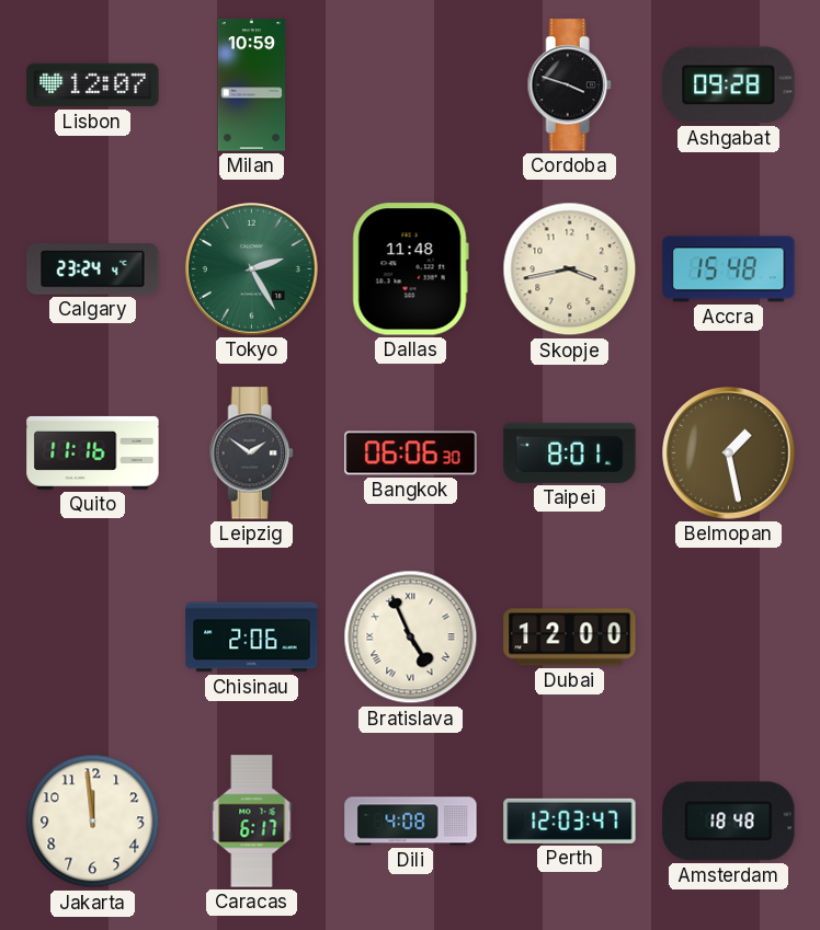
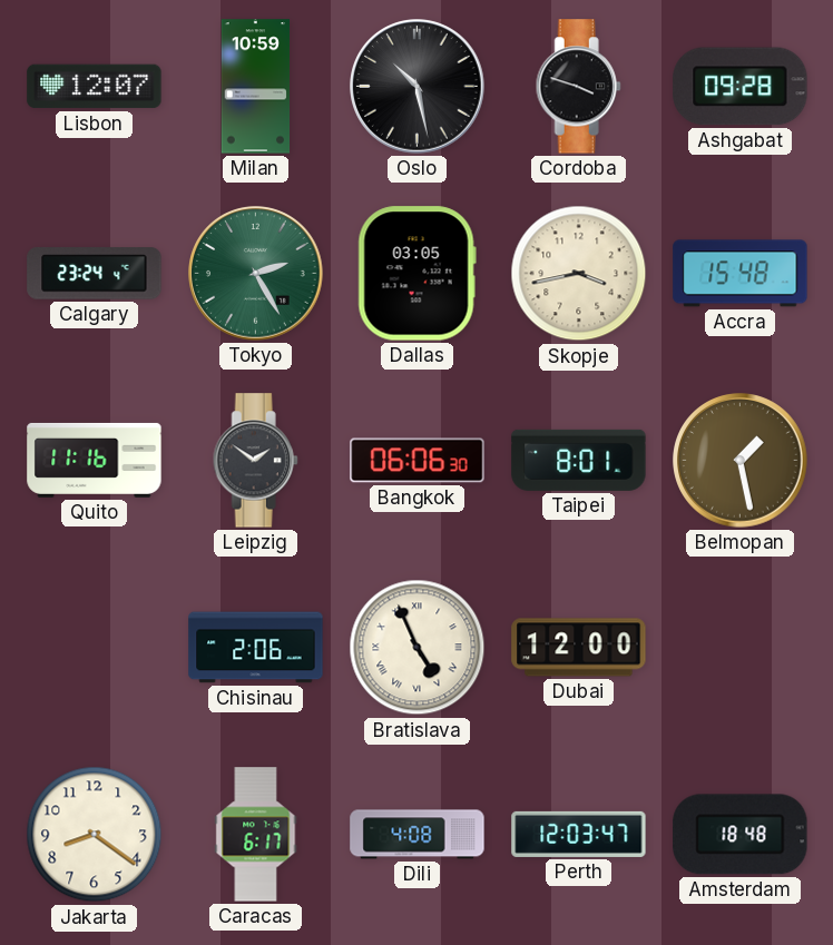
Oslo: none -> 10:28
Dallas: 11:48 -> 03:05
Jakarta: 11:59 -> 8:21
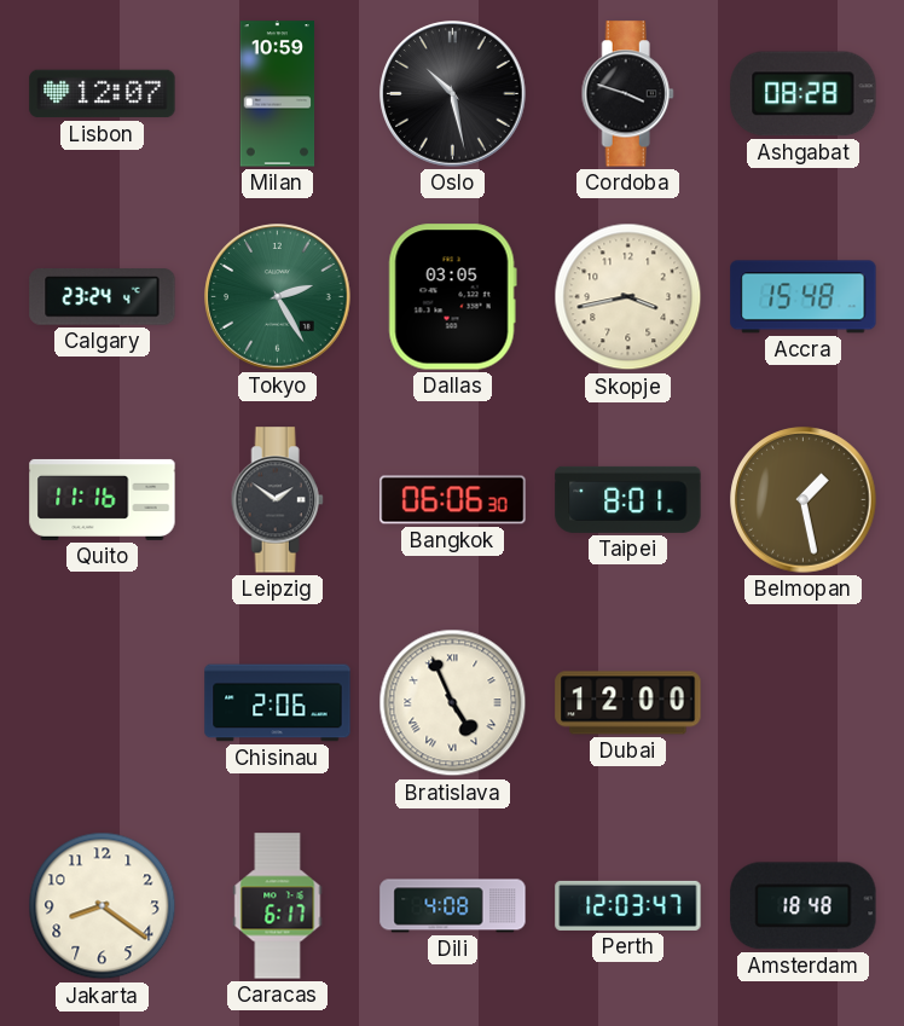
Ashgabat: 09:28 -> 08:28
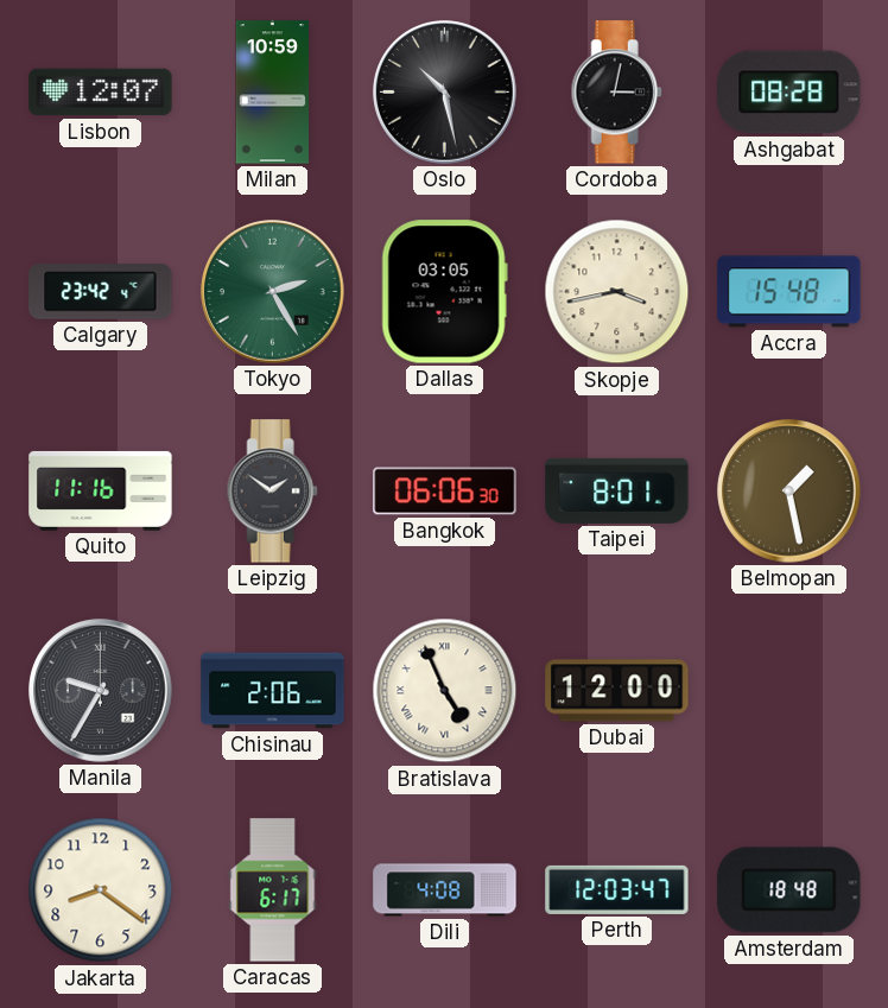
Cordoba: 3:48 -> 3:02
Calgary: 23:24 -> 23:42
Manila: none -> 9:35
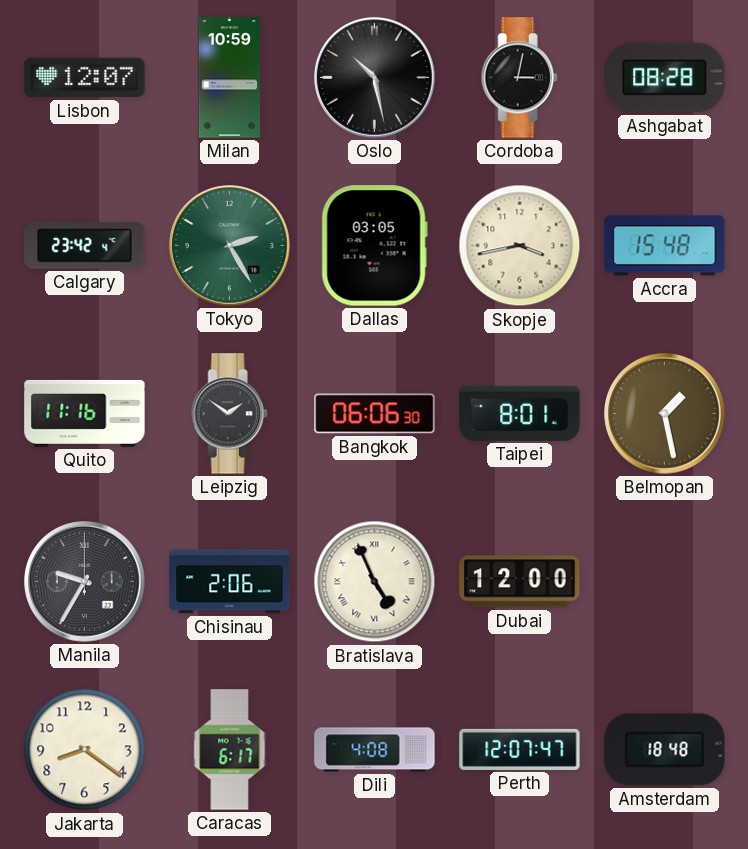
Perth: 12:03 -> 12:07
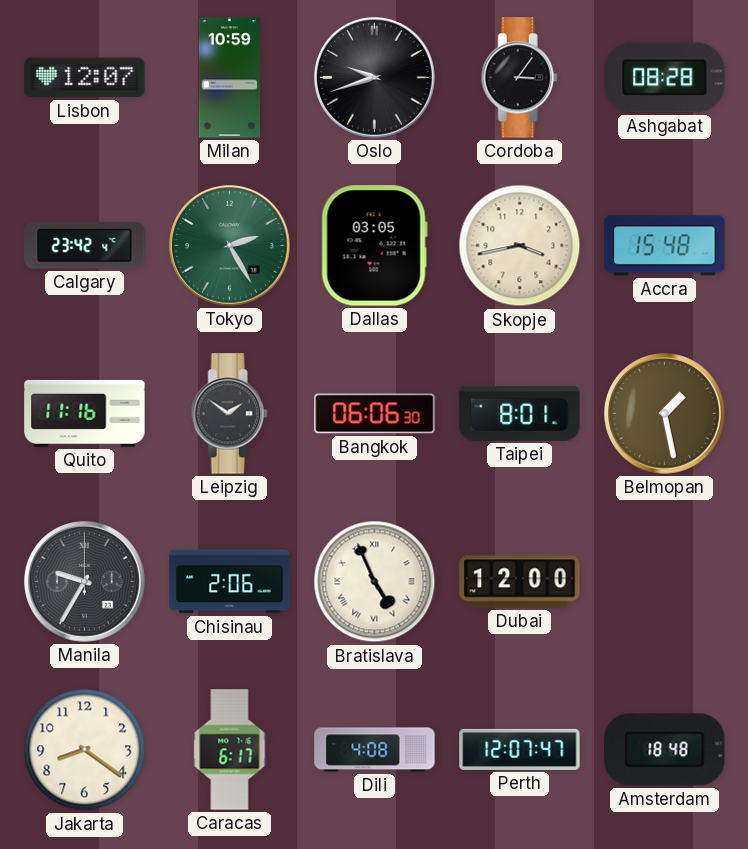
Oslo: 10:28 -> 9:42
Cordoba: 3:02 -> 3:06
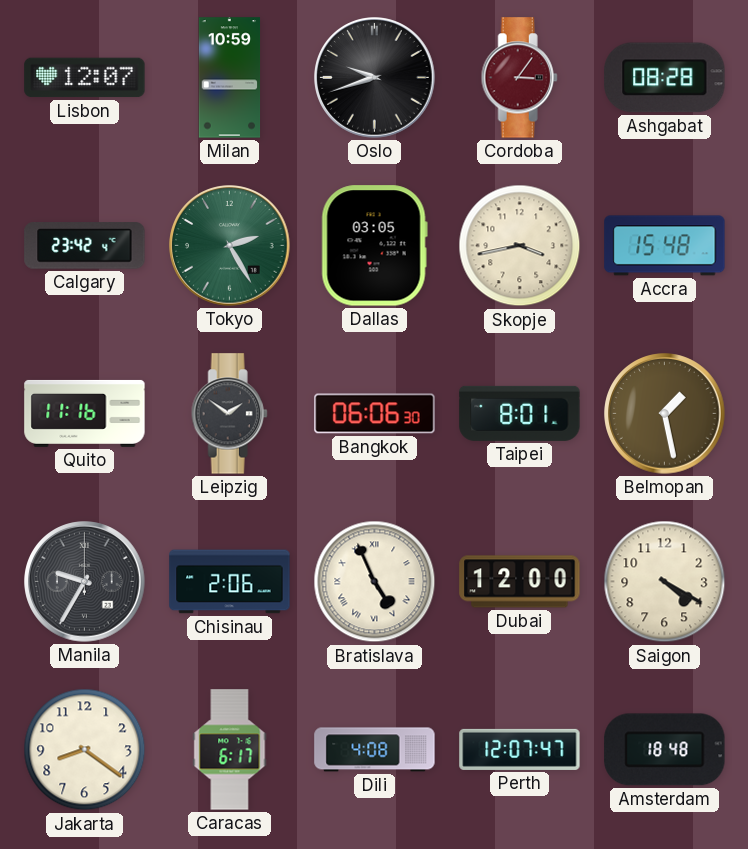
Cordoba dial: black -> burgundy
Saigon: none -> 4:20
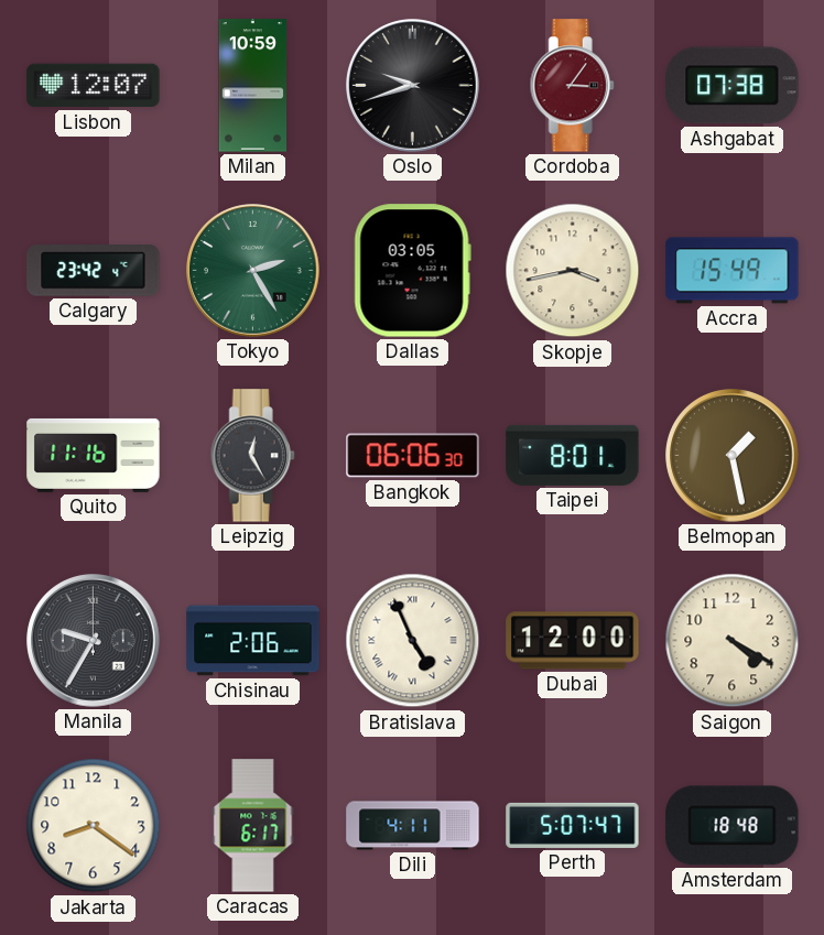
Ashgabat: 08:28 -> 07:38
Accra: 15:48 -> 15:49
Leipzig: 1:51 -> 12:25
Dili: 4:08 -> 4:11
Perth: 12:07 -> 5:07
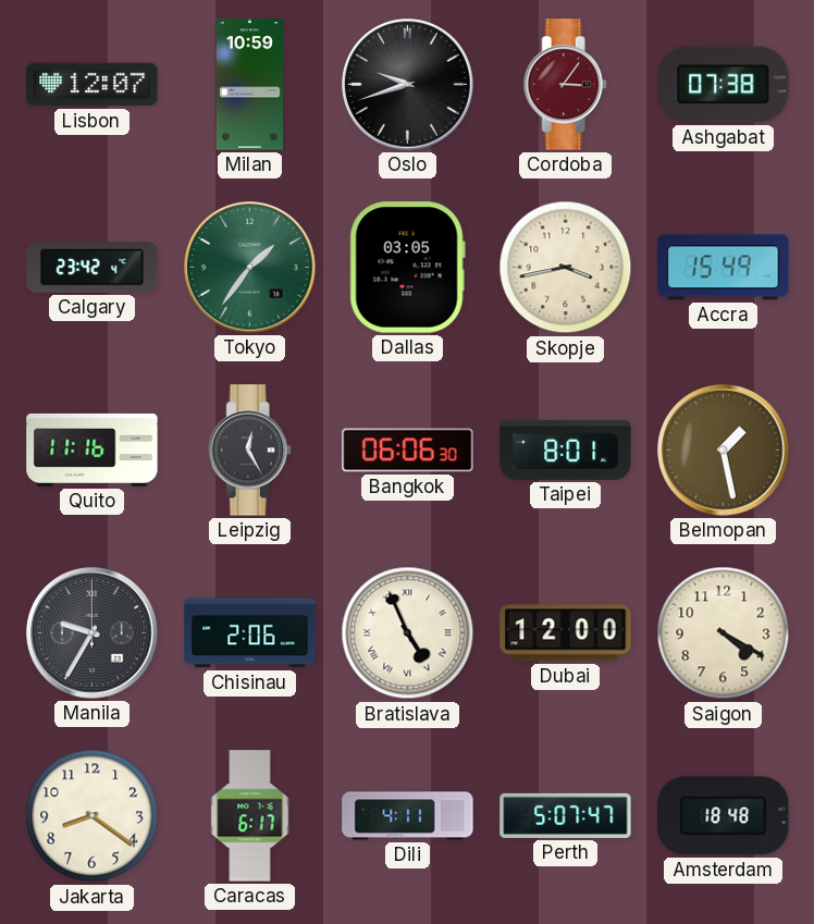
Tokyo: 2:25 -> 1:36
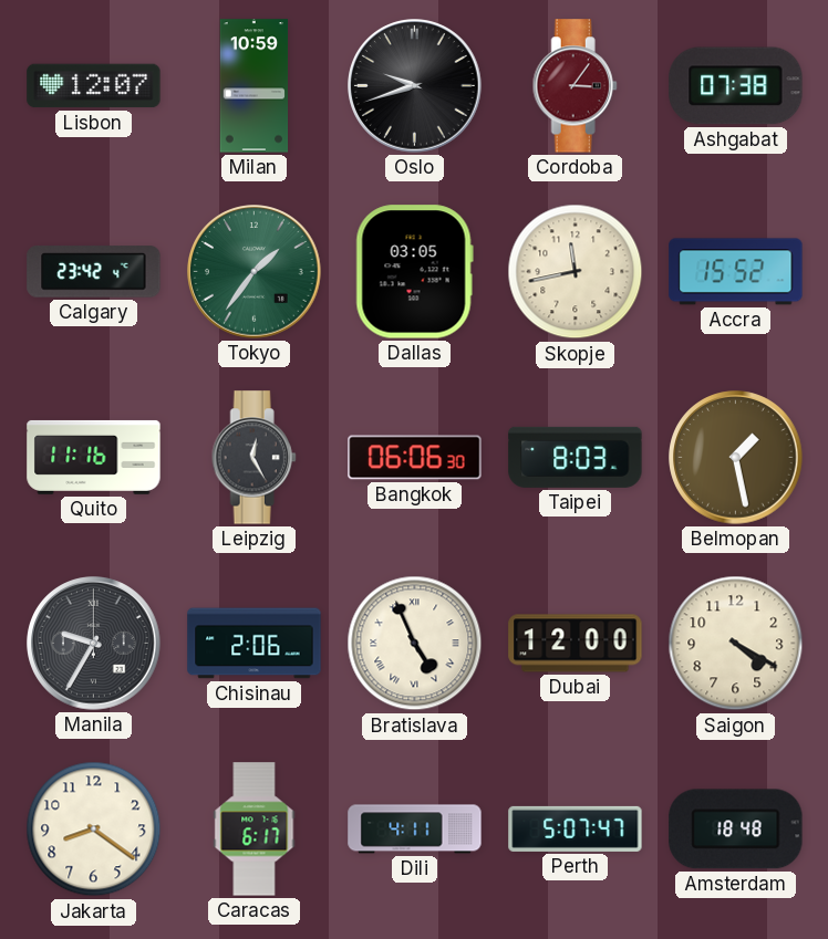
Skopje: 3:43 -> 11:43
Accra: 15:49 -> 15:52
Taipei: 8:01 -> 8:03
